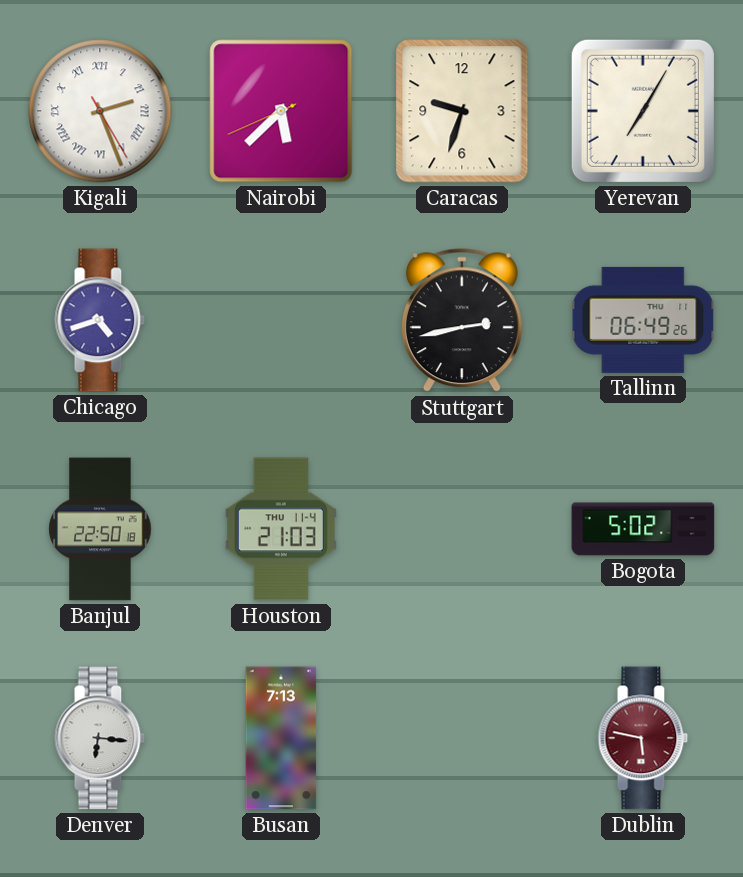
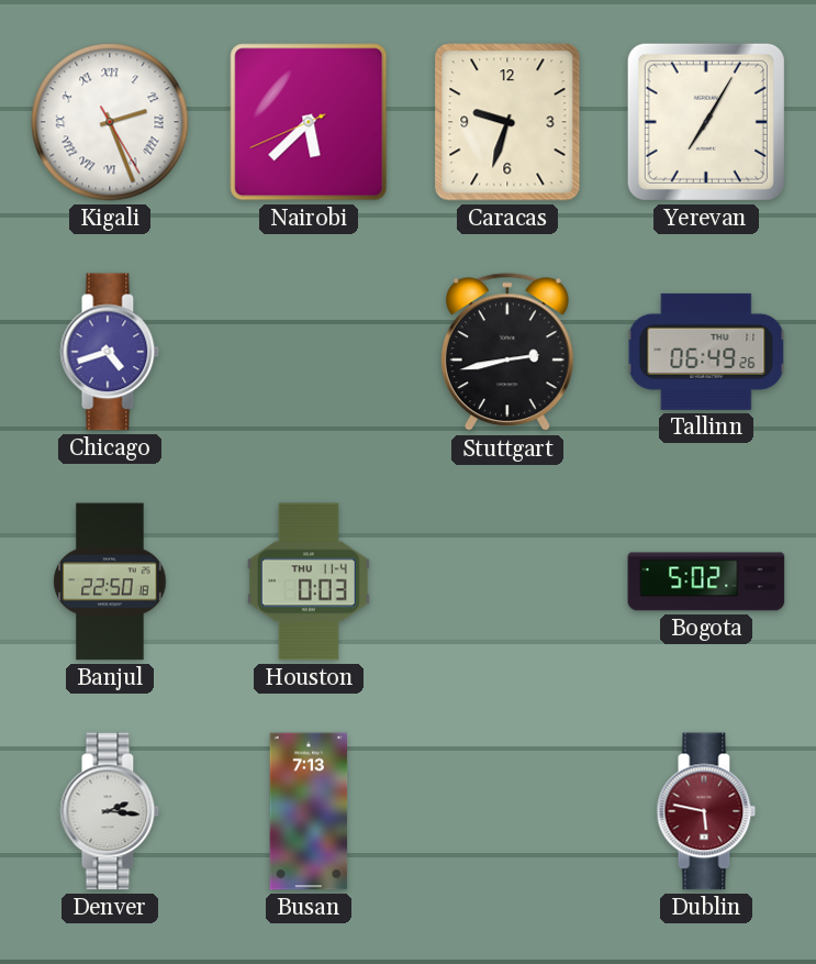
Houston: 21:03 -> 0:03
Denver: 6:16 -> 2:16
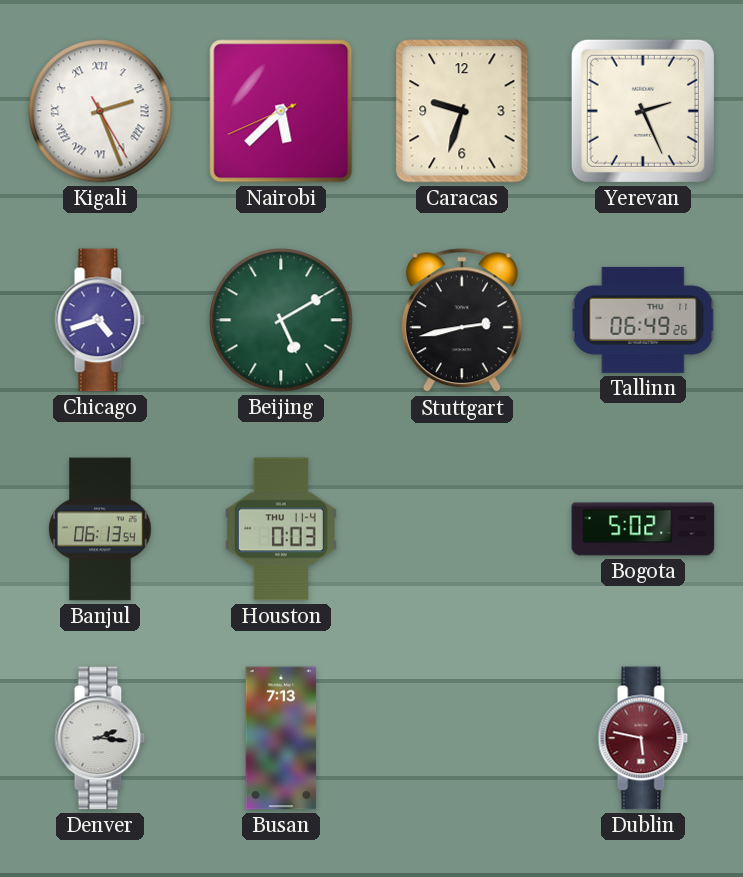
Yerevan: 7:05 -> 2:26
Beijing: none -> 5:10
Banjul: 22:50 -> 06:13
